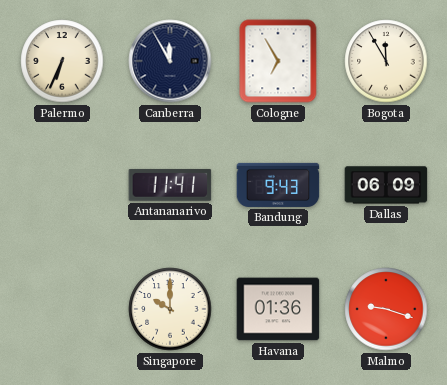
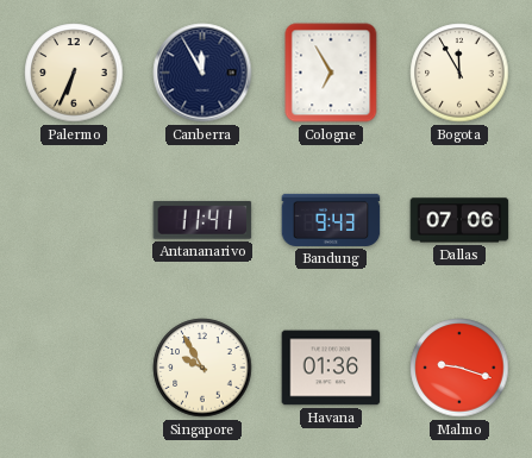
Dallas: 06:09 -> 07:06
Singapore: 10:00 -> 9:55
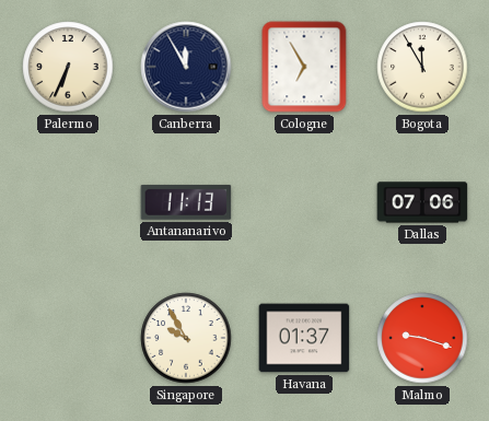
Antananarivo: 11:41 -> 11:13
Bandung: 9:43 -> none
Havana: 01:36 -> 01:37
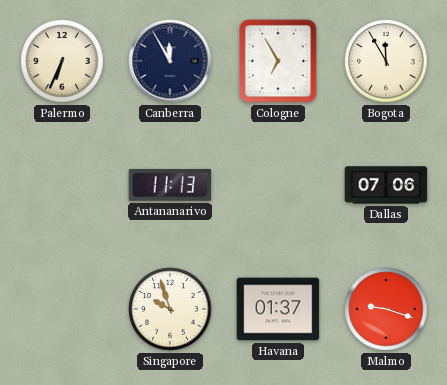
Singapore: 9:55 -> 9:57
